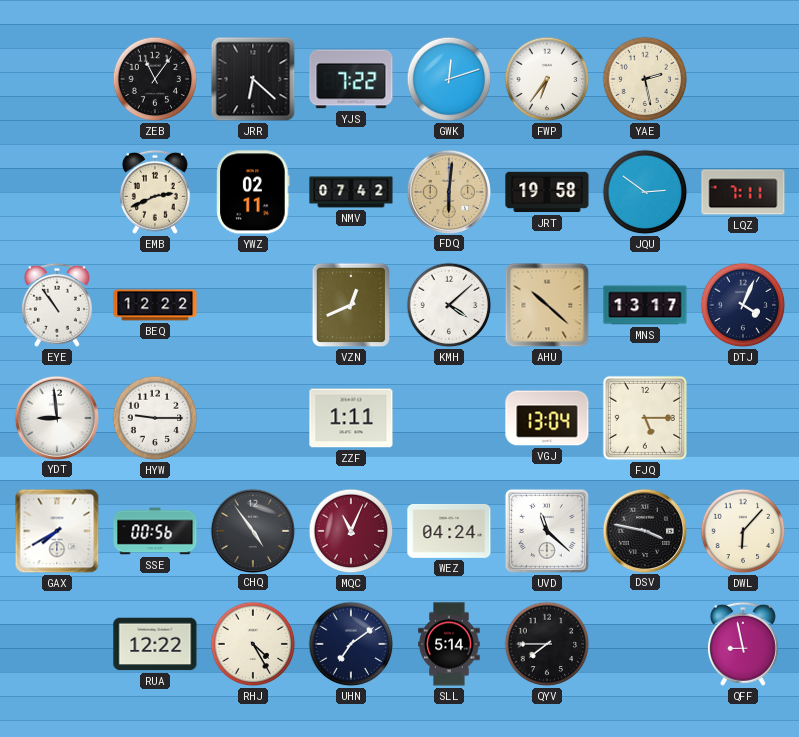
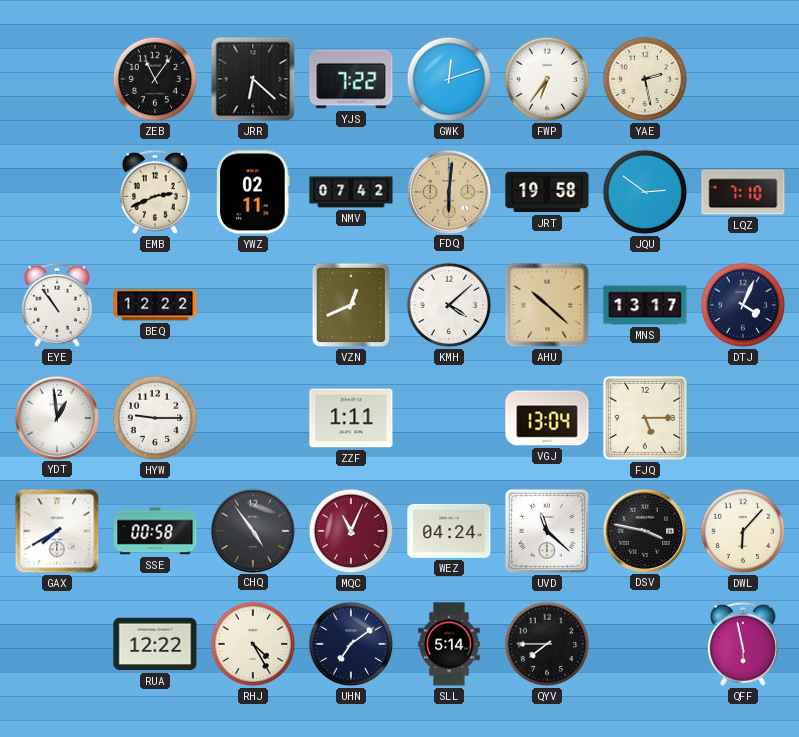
LQZ: 7:11 -> 7:10
YDT: 8:59 -> 12:59
SSE: 00:56 -> 00:58
QFF: 8:58 -> 5:58
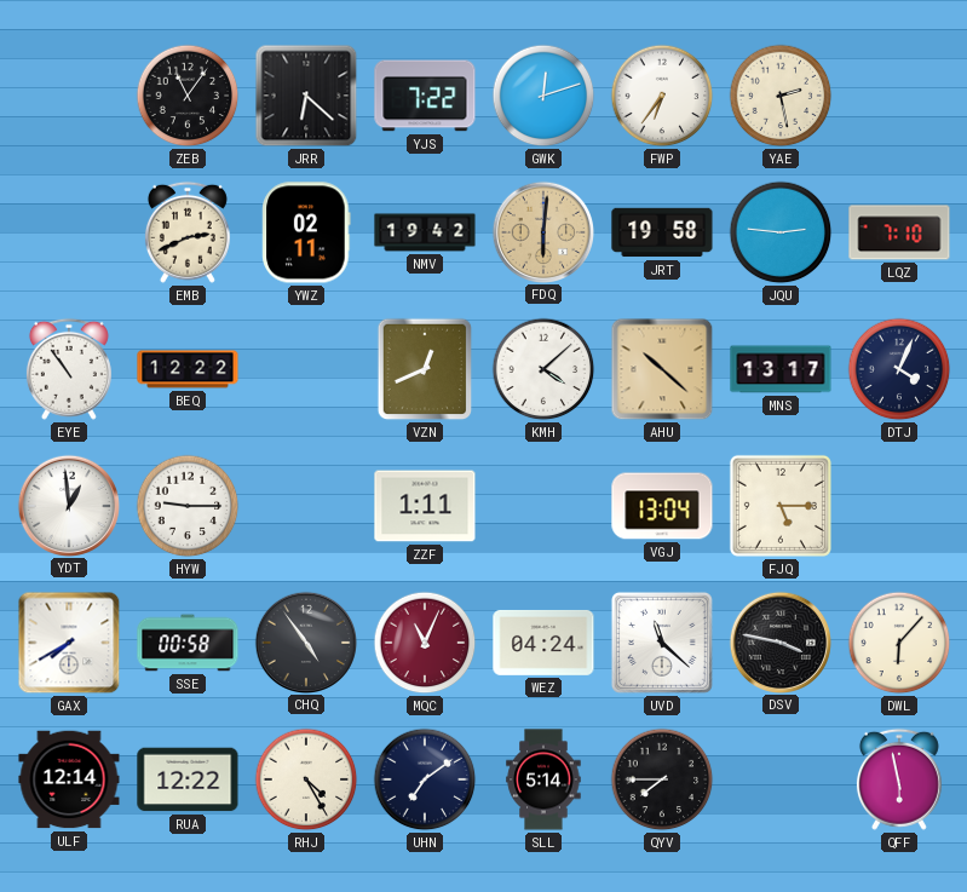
NMV: 07:42 -> 19:42
JQU: 2:51 -> 2:46
ULF: none -> 12:14
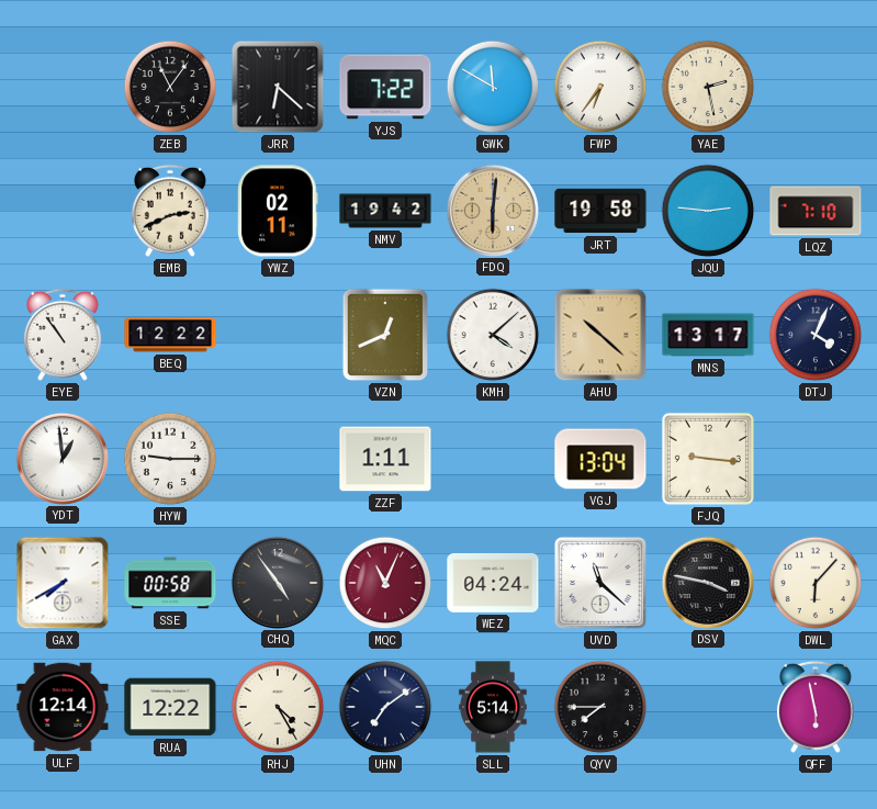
GWK: 12:12 -> 11:50
FJQ: 5:15 -> 9:16
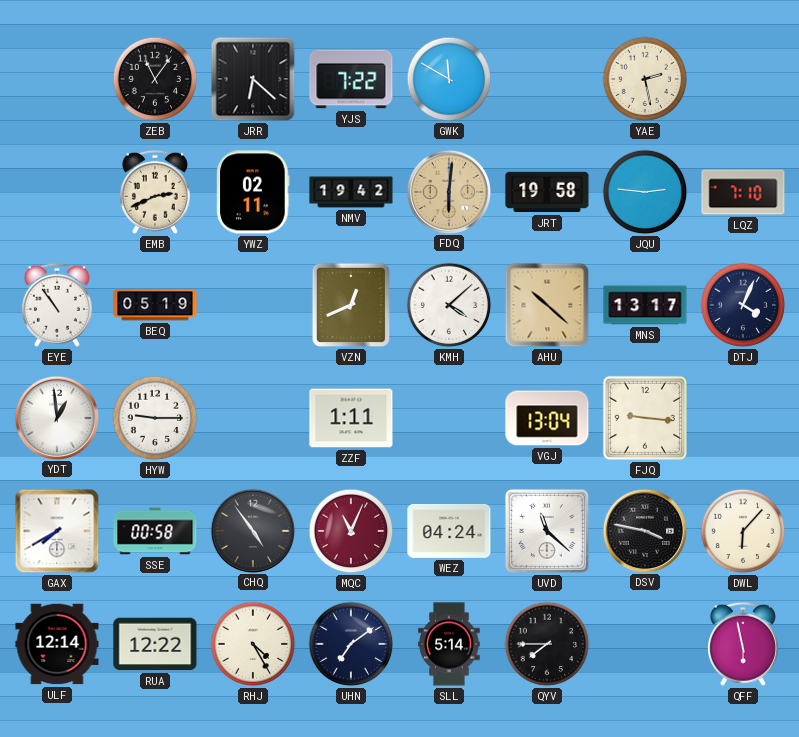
FWP: 6:36 -> none
BEQ: 12:22 -> 05:19
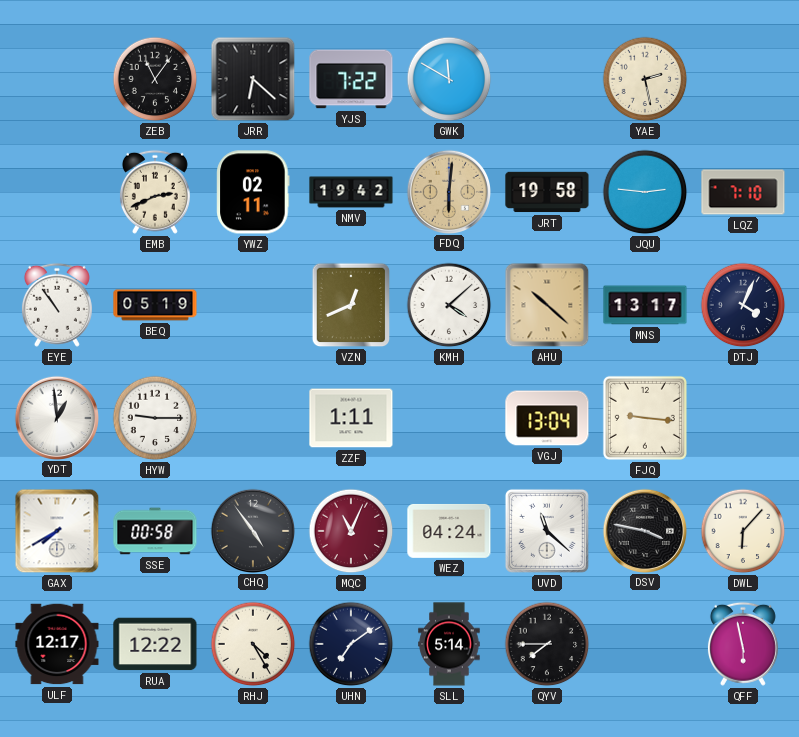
ULF: 12:14 -> 12:17
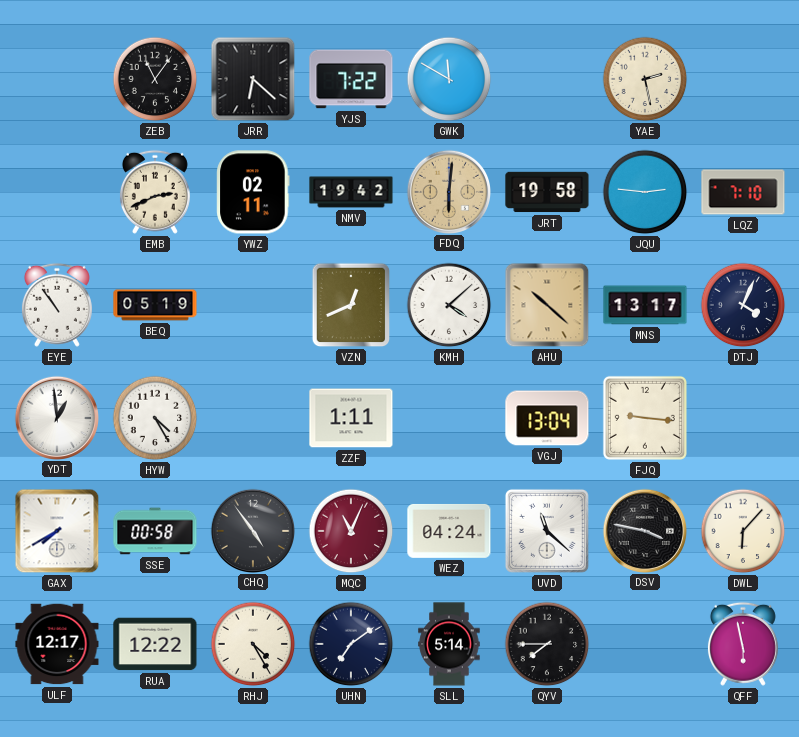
HYW: 9:15 -> 4:25
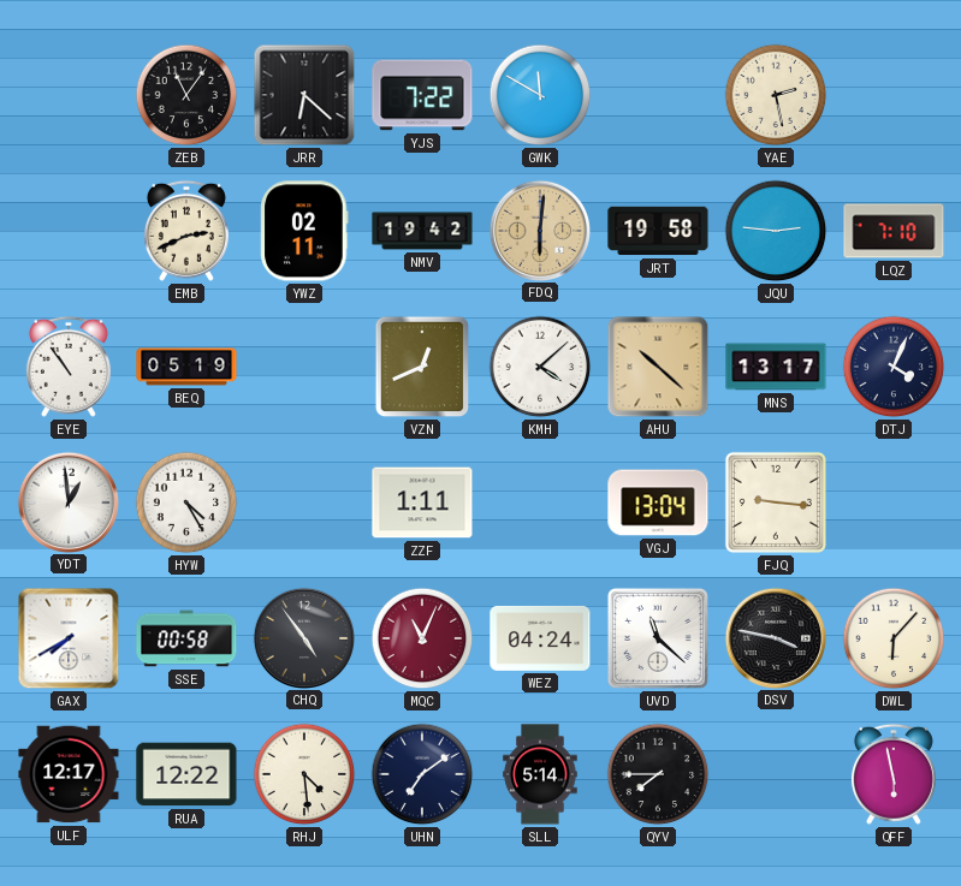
RHJ: 4:25 -> 4:29
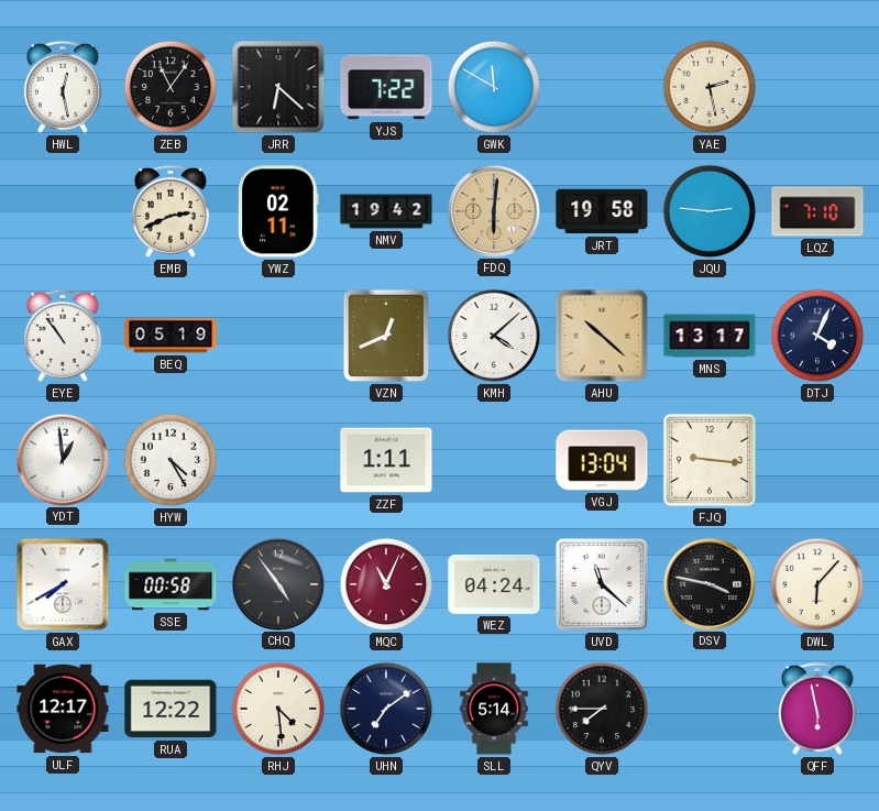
HWL: none -> 12:28
